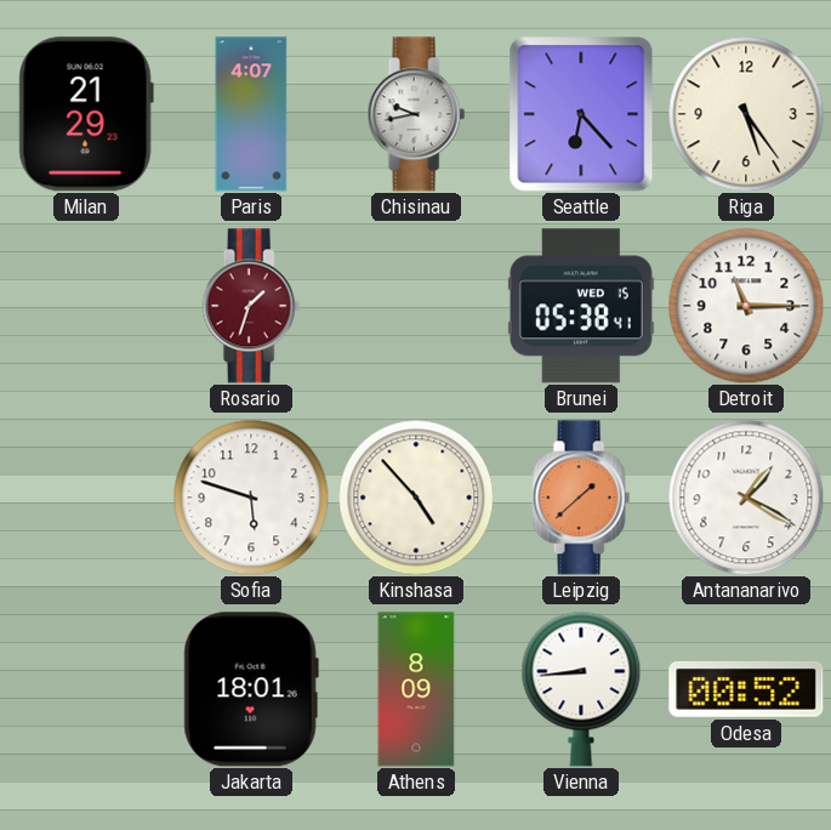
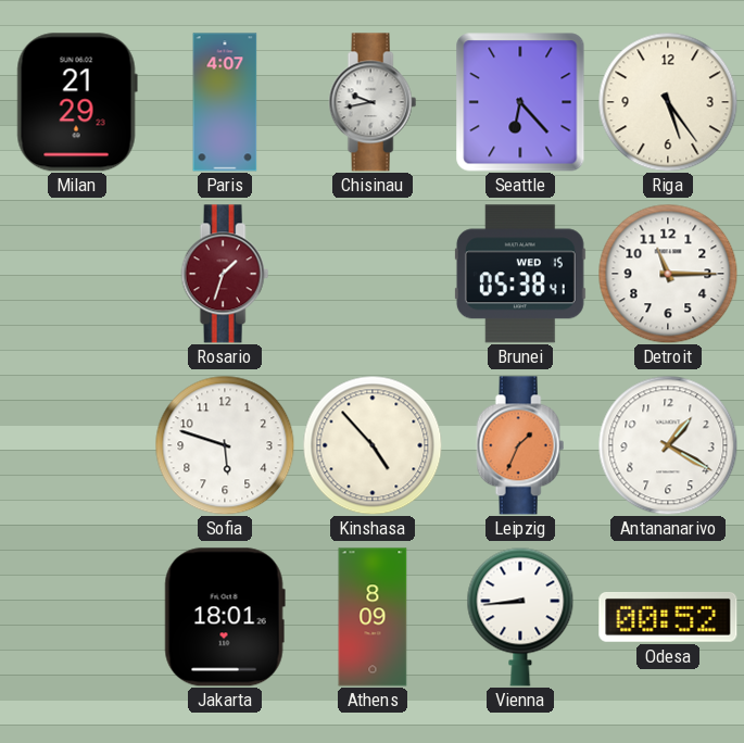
Leipzig: 1:38 -> 1:34
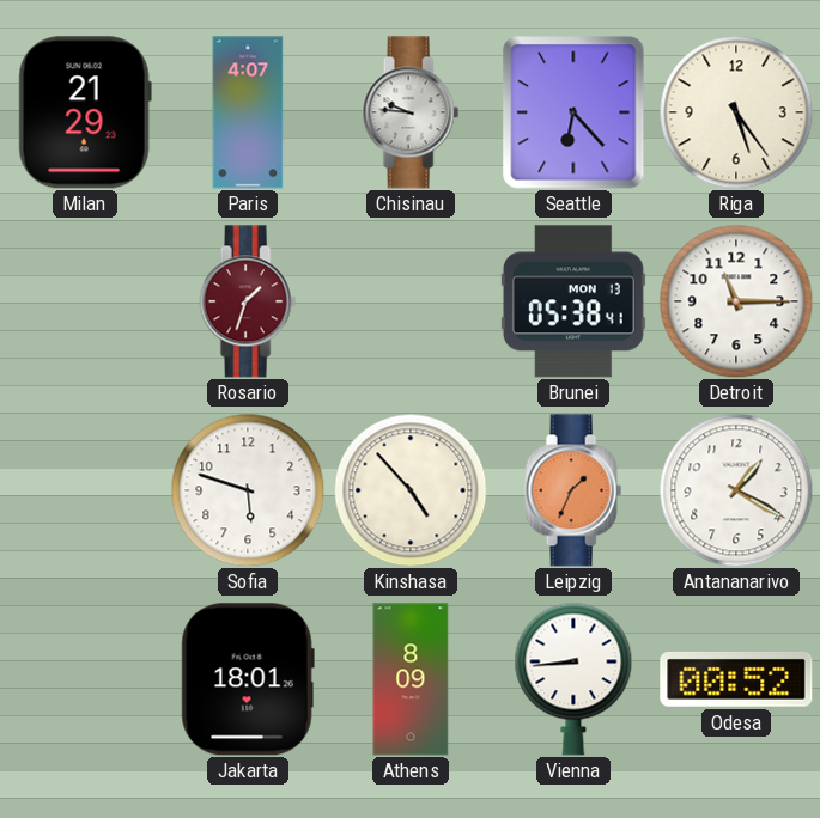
Chisinau: 9:43 -> 9:46
Brunei date: WED 15 -> MON 13
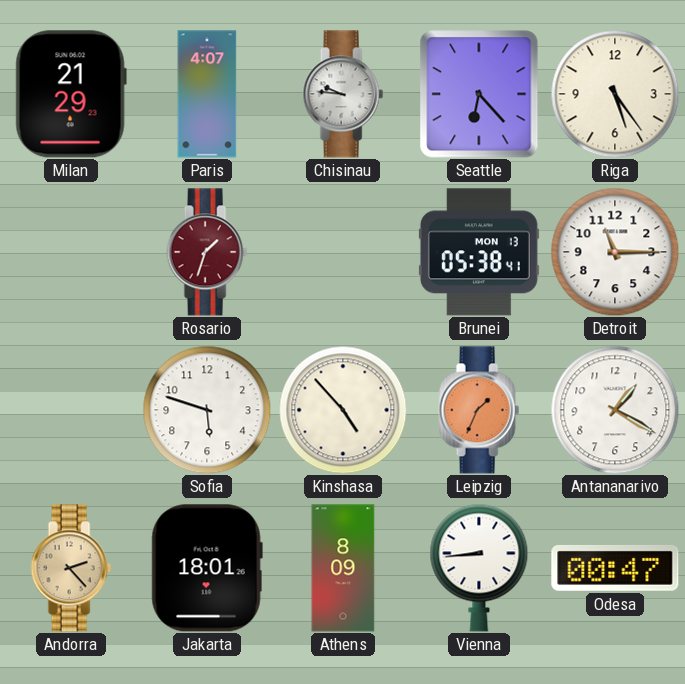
Andorra: none -> 2:23
Odesa: 00:52 -> 00:47
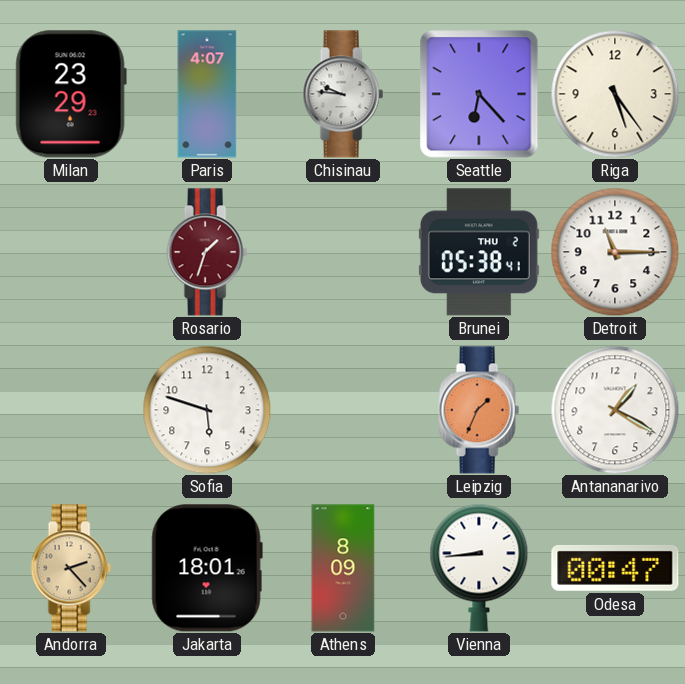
Milan: 21:29 -> 23:29
Brunei date: MON 13 -> THU 2
Kinshasa: 4:53 -> none
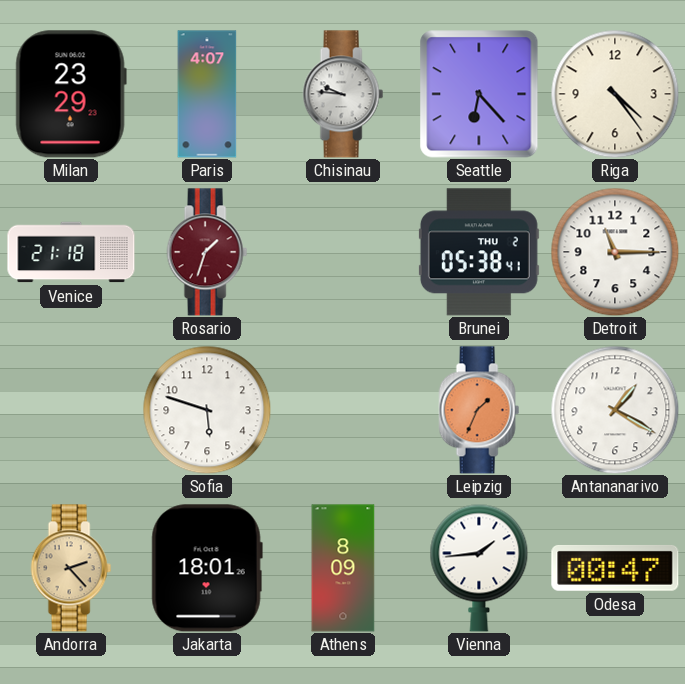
Riga: 5:24 -> 4:24
Venice: none -> 21:18
Vienna: 8:44 -> 1:44
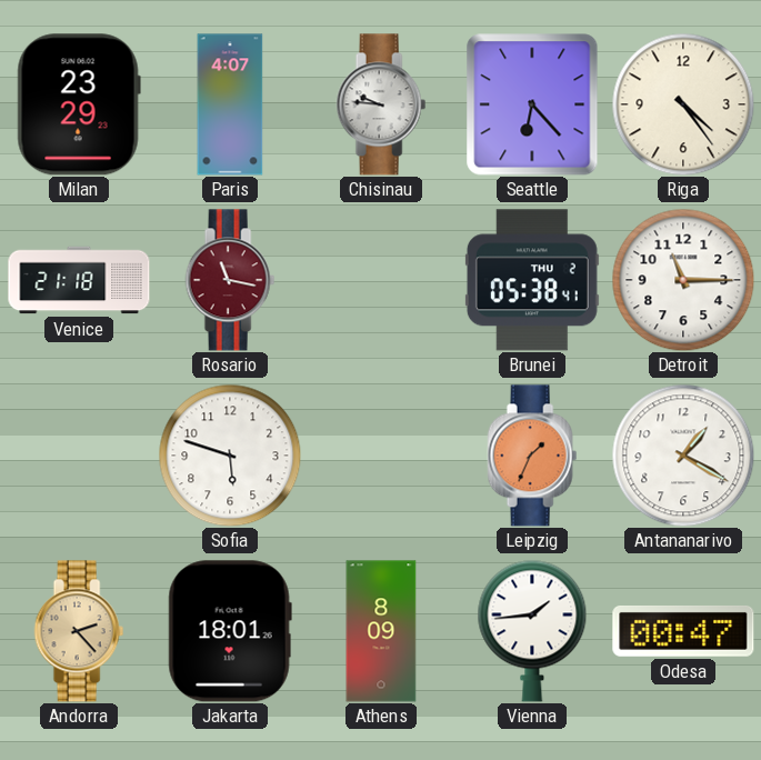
Rosario: 1:33 -> 11:17
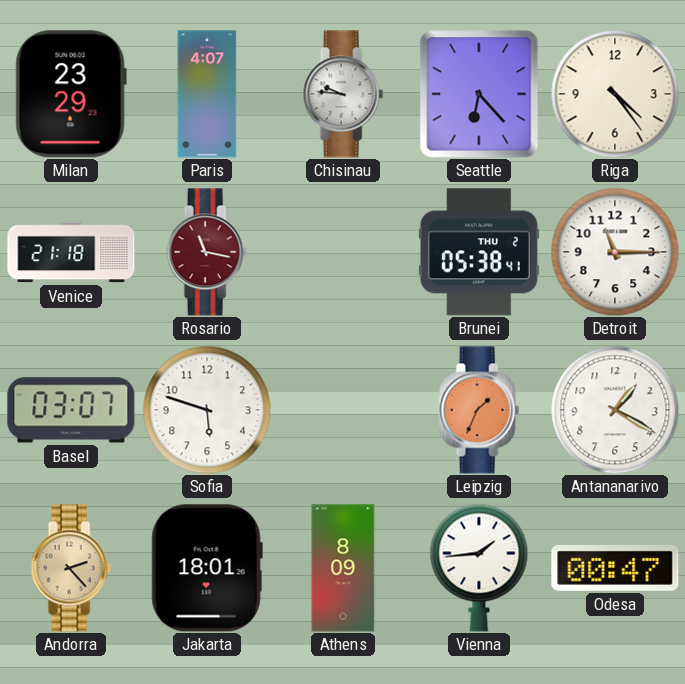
Basel: none -> 03:07
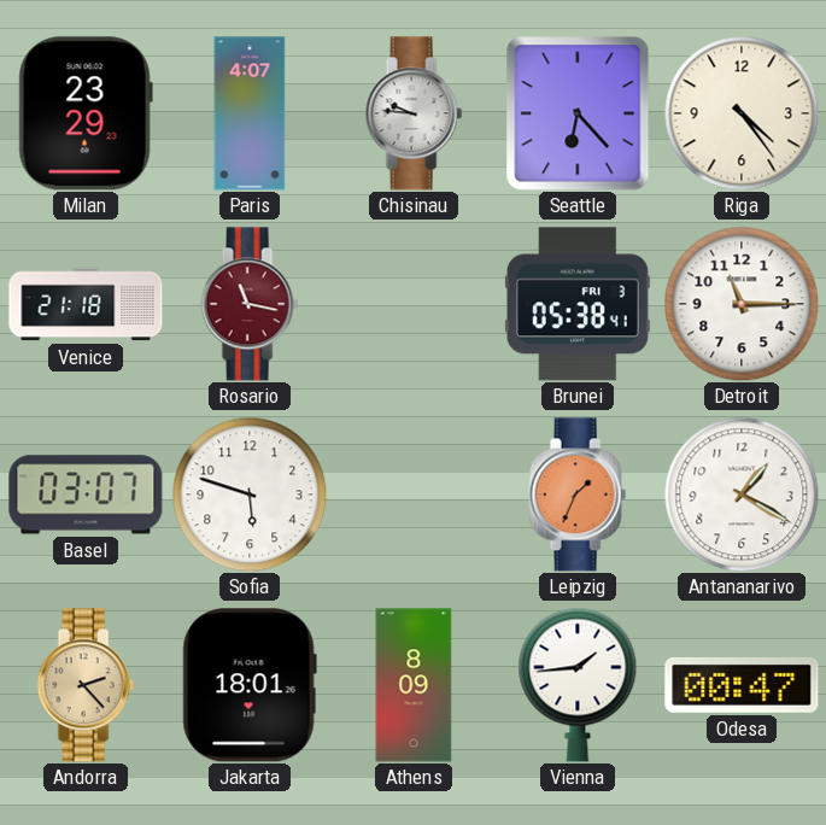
Brunei date: THU 2 -> FRI 3
